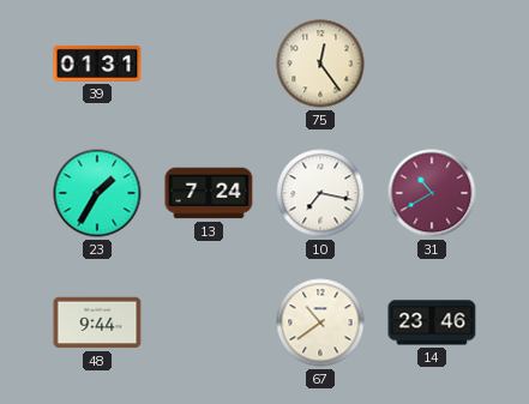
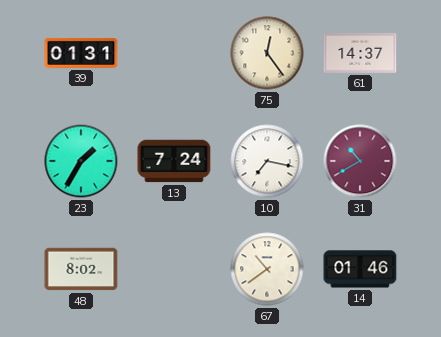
61: none -> 14:37
48: 9:44 -> 8:02
14: 23:46 -> 01:46
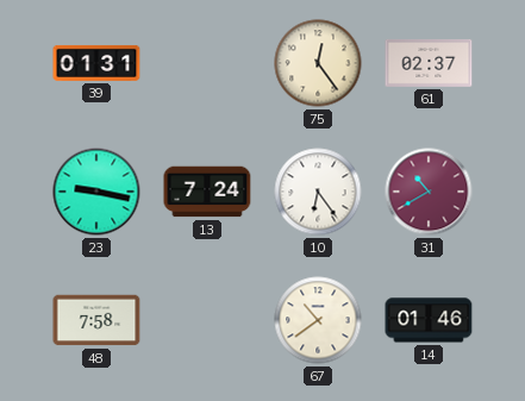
61: 14:37 -> 02:37
23: 1:35 -> 9:17
10: 7:17 -> 6:24
48: 8:02 -> 7:58
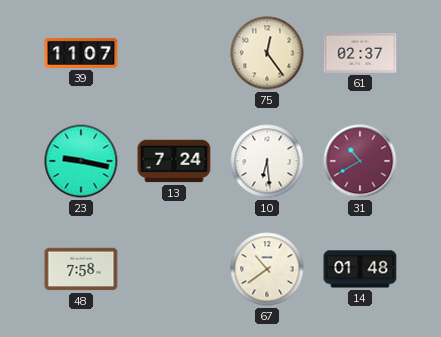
39: 01:31 -> 11:07
10: 6:24 -> 6:29
14: 01:46 -> 01:48
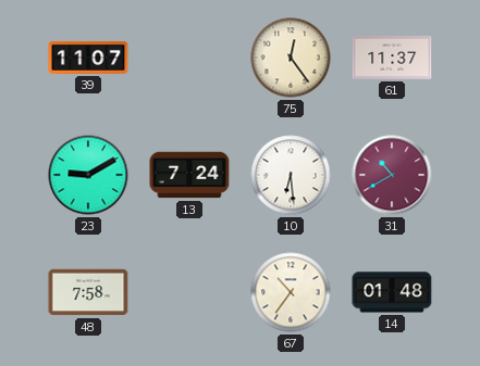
61: 02:37 -> 11:37
23: 9:17 -> 9:10
67: 10:39 -> 10:36
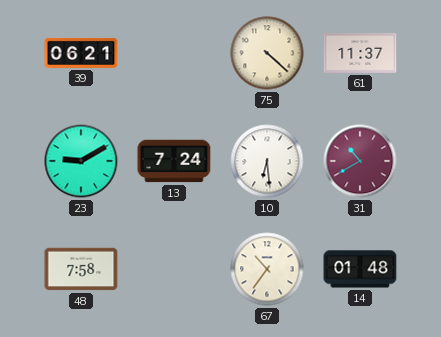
39: 11:07 -> 06:21
75: 12:24 -> 4:22
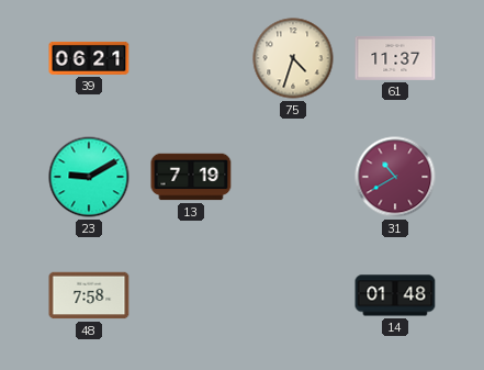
75: 4:22 -> 4:33
13: 7:24 -> 7:19
10: 6:29 -> none
67: 10:36 -> none
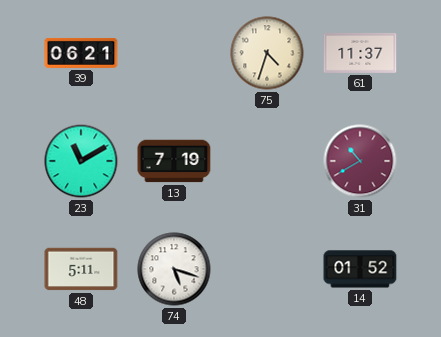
23: 9:10 -> 11:10
48: 7:58 -> 5:11
74: none -> 5:18
14: 01:48 -> 01:52
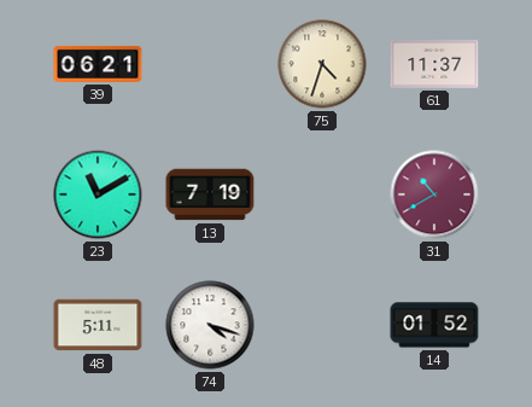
74: 5:18 -> 4:18
